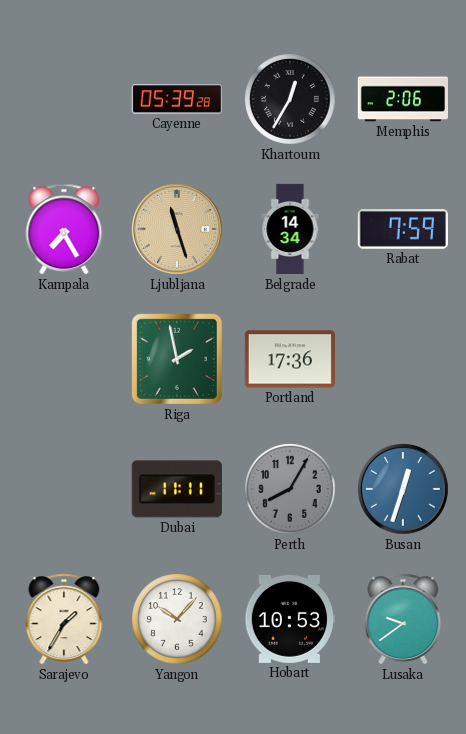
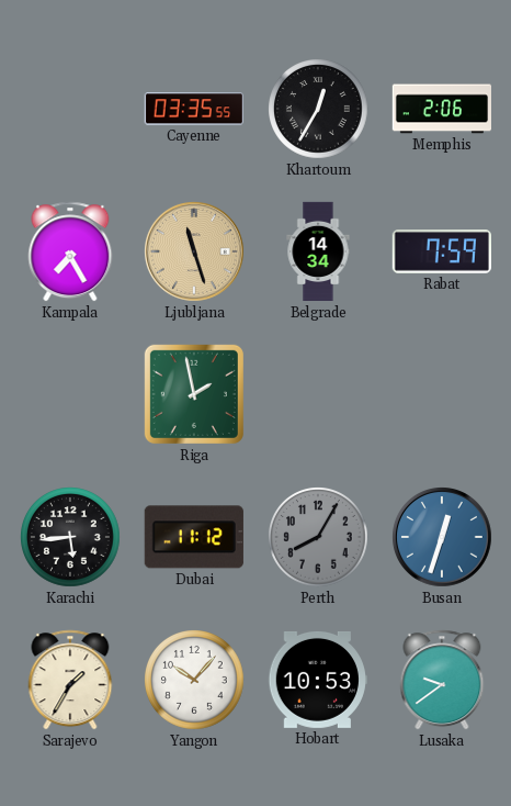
Cayenne: 05:39 -> 03:35
Portland: 17:36 -> none
Karachi: none -> 5:44
Dubai: 11:11 -> 11:12
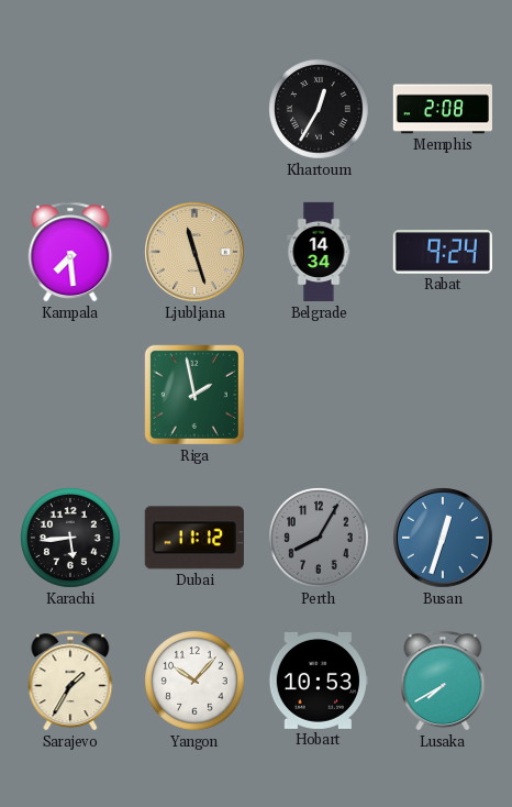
Cayenne: 03:35 -> none
Memphis: 2:06 -> 2:08
Kampala: 7:25 -> 7:29
Rabat: 7:59 -> 9:24
Lusaka: 9:39 -> 7:40
